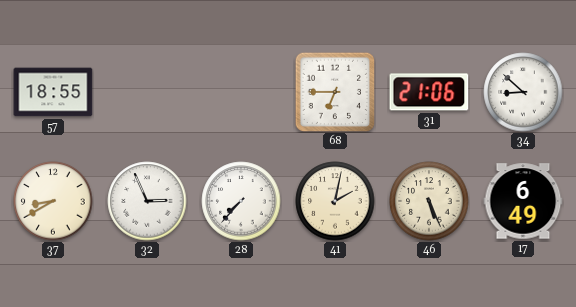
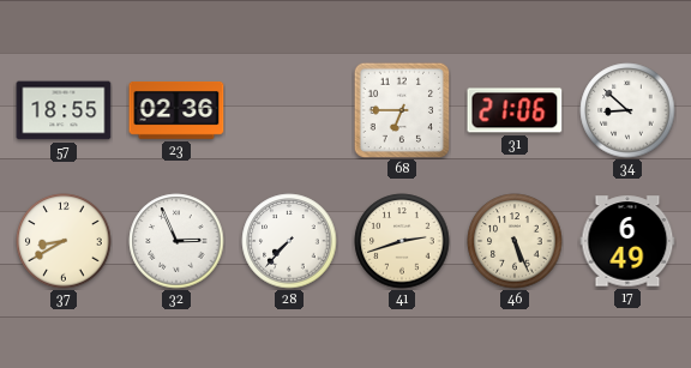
23: none -> 02:36
41: 2:02 -> 2:42
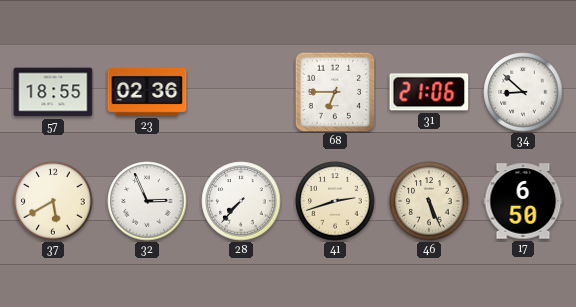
37: 8:40 -> 5:40
17: 6:49 -> 6:50
